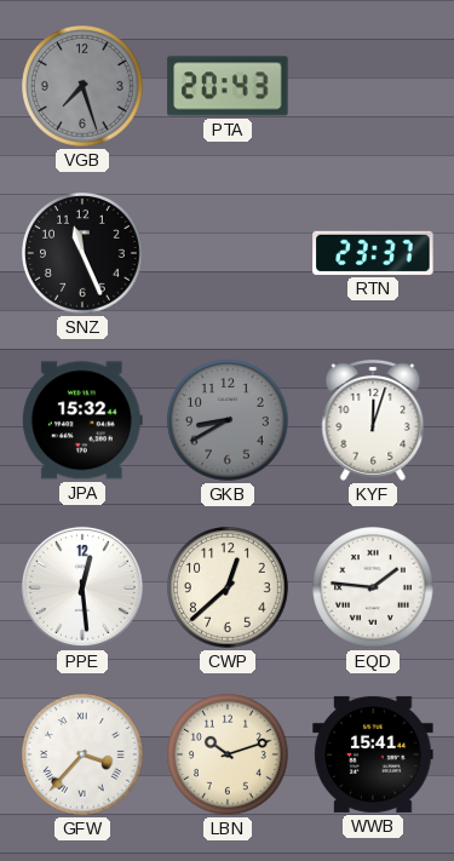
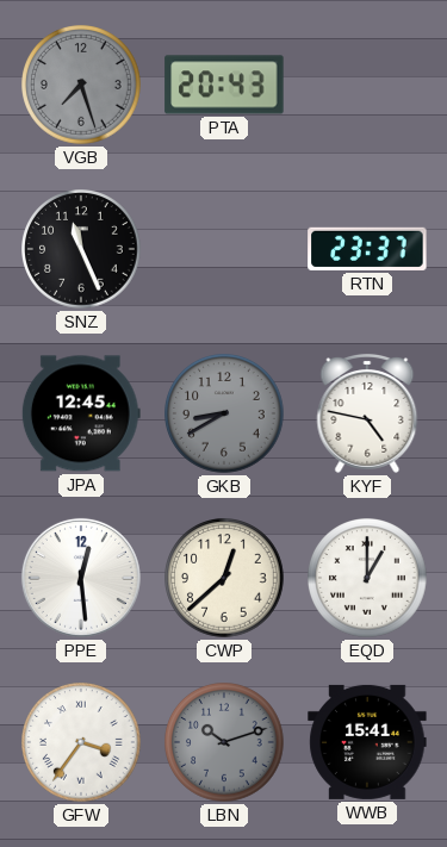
JPA: 15:32 -> 12:45
KYF: 12:03 -> 4:47
EQD: 1:46 -> 1:00
GFW: 3:37 -> 3:36
LBN dial: cream -> grey
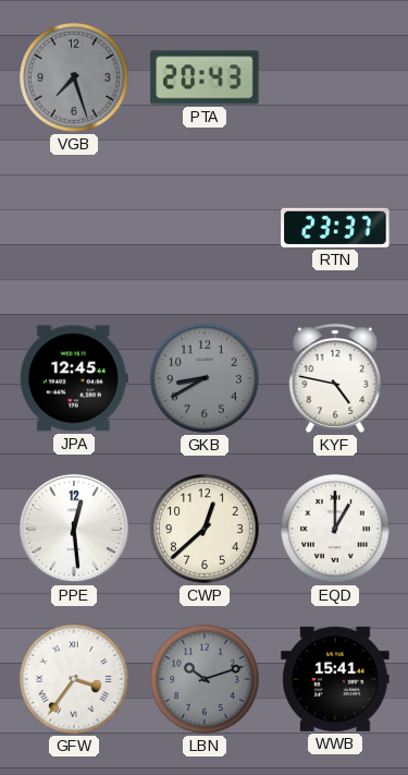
SNZ: 11:26 -> none
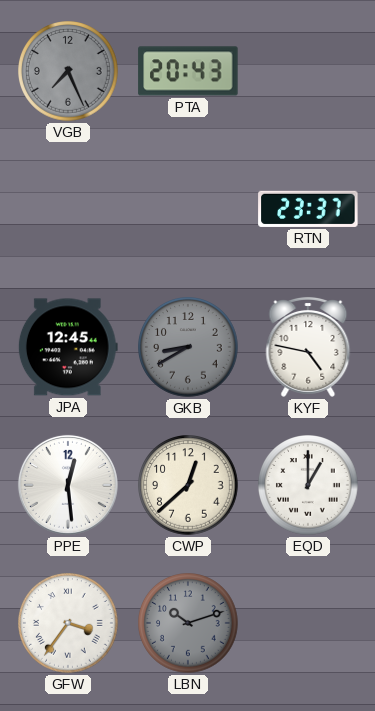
VGB: 7:27 -> 7:26
WWB: 15:41 -> none
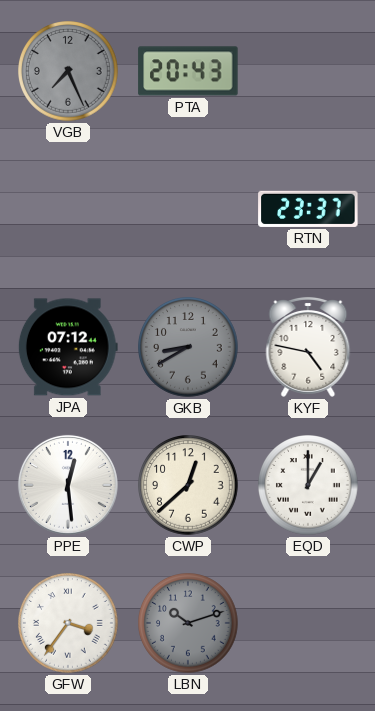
JPA: 12:45 -> 07:12
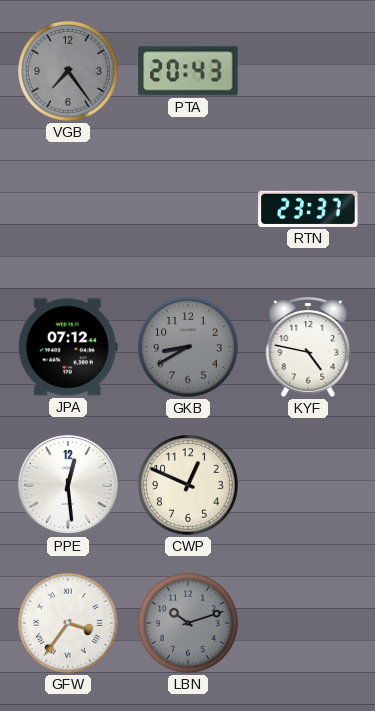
VGB: 7:26 -> 7:24
CWP: 12:38 -> 12:49
EQD: 1:00 -> none
